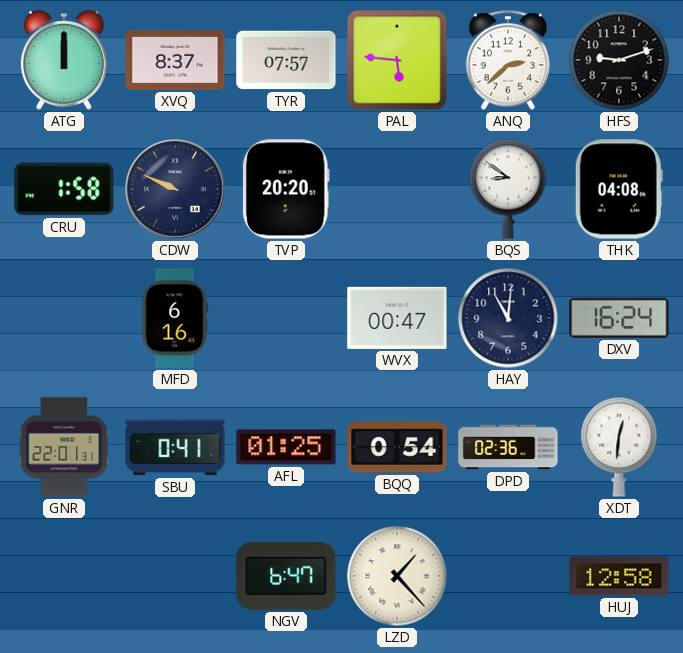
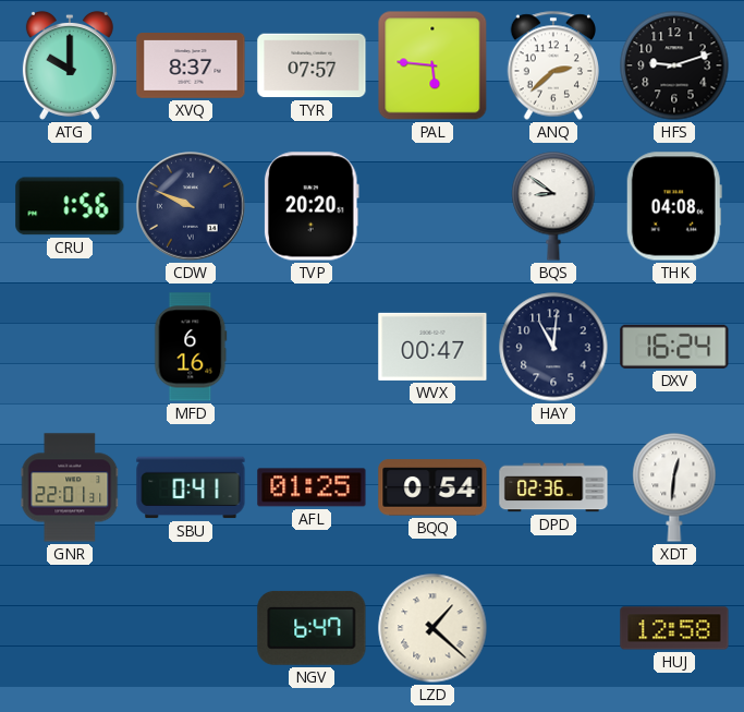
ATG: 12:00 -> 10:00
CRU: 1:58 -> 1:56
LZD: 1:23 -> 1:22
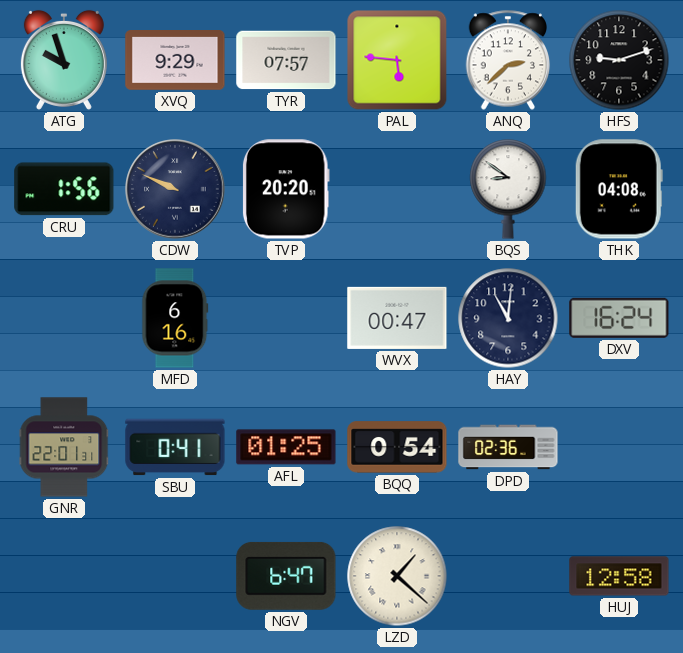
ATG: 10:00 -> 9:57
XVQ: 8:37 -> 9:29
XDT: 12:31 -> none
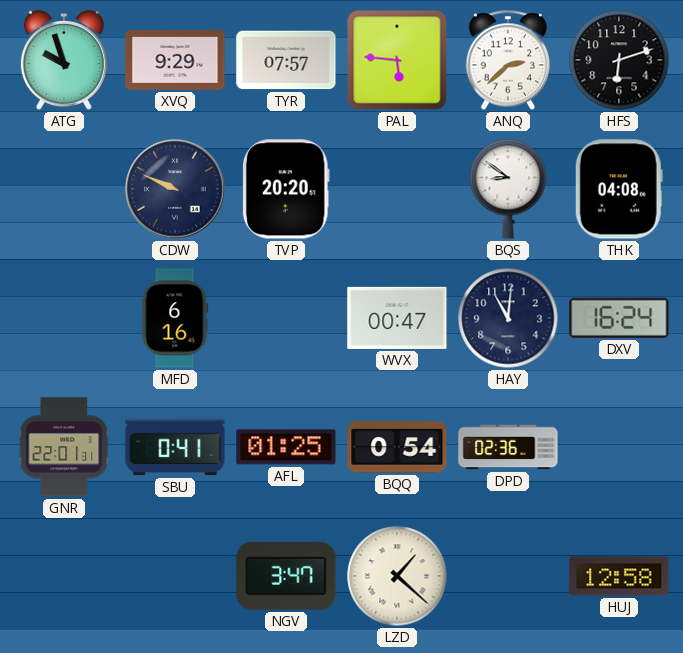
HFS: 9:12 -> 6:12
CRU: 1:56 -> none
NGV: 6:47 -> 3:47
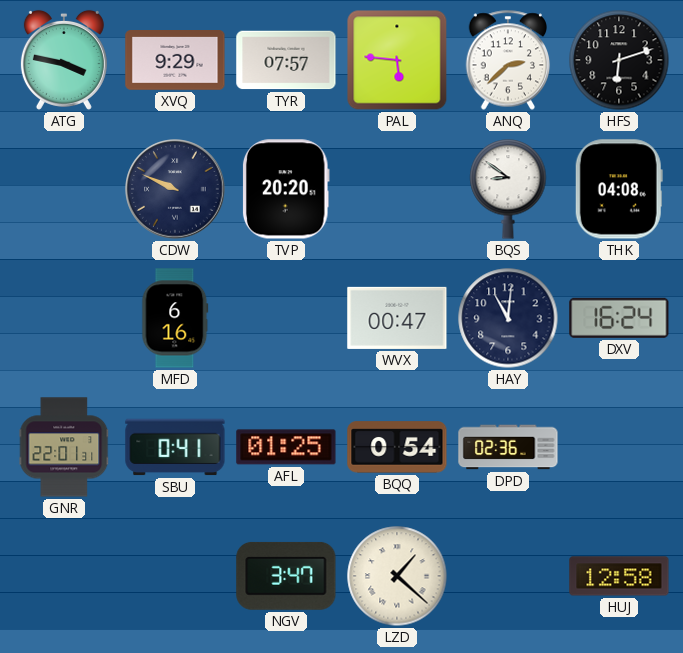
ATG: 9:57 -> 3:47
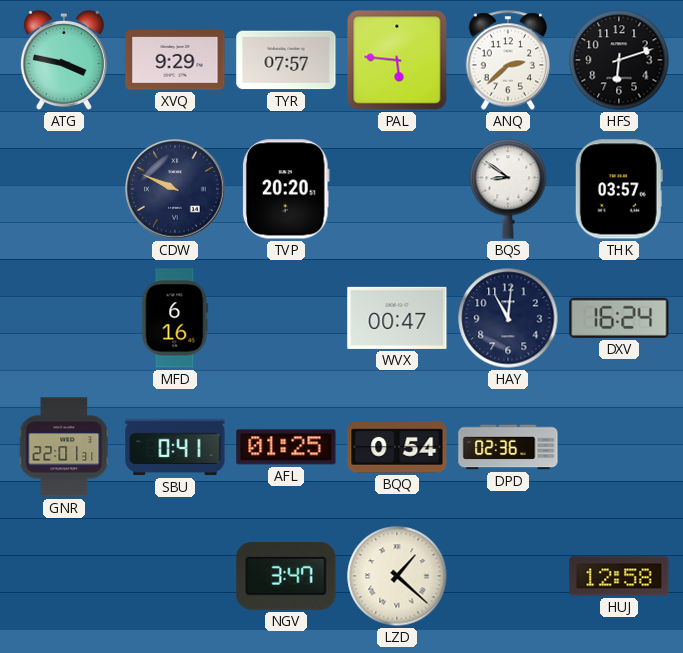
THK: 04:08 -> 03:57
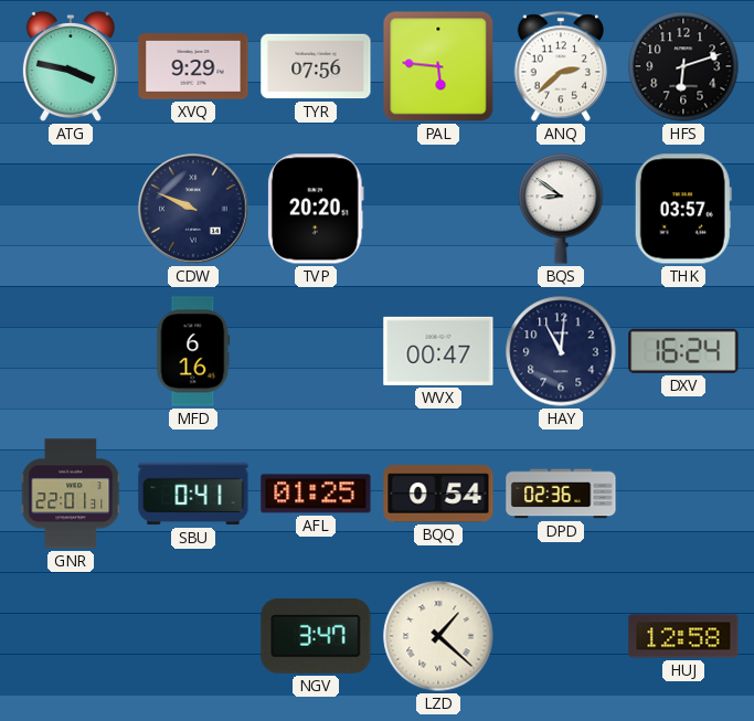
TYR: 07:57 -> 07:56
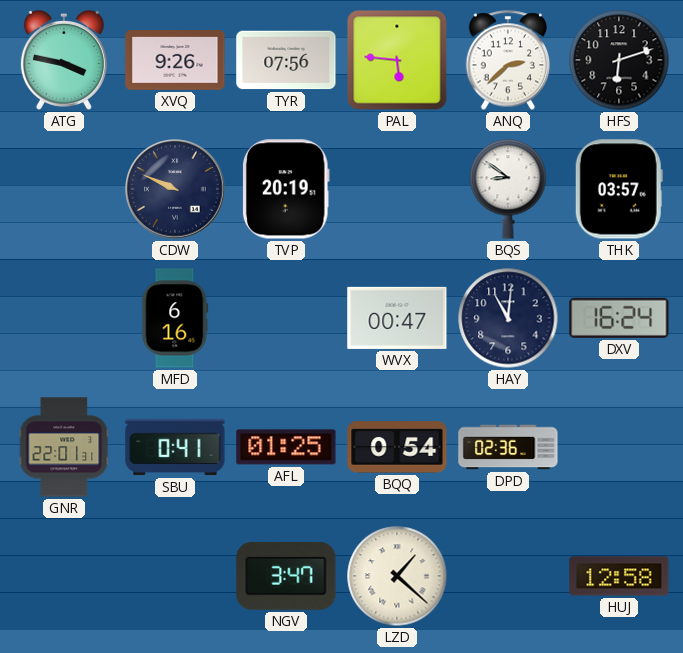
XVQ: 9:29 -> 9:26
TVP: 20:20 -> 20:19
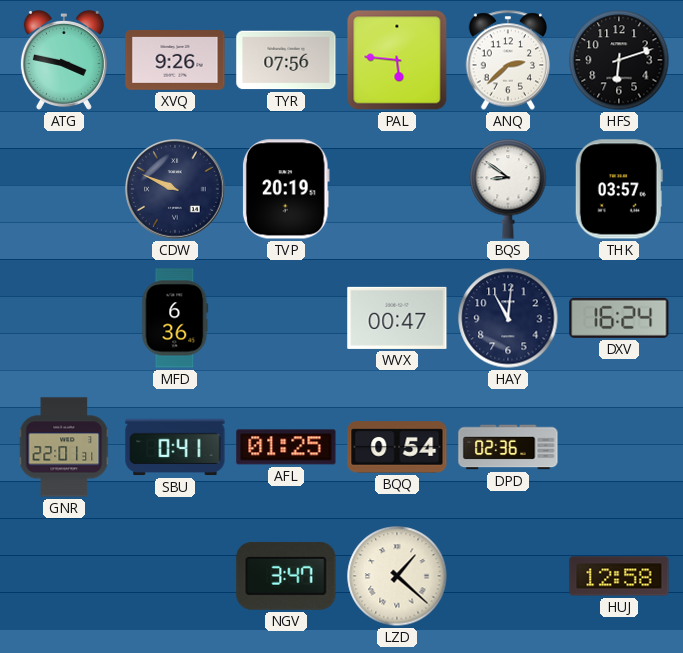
MFD: 6:16 -> 6:36
